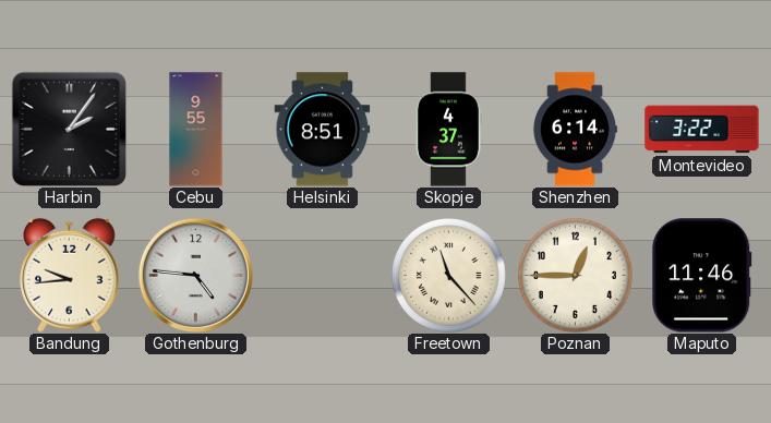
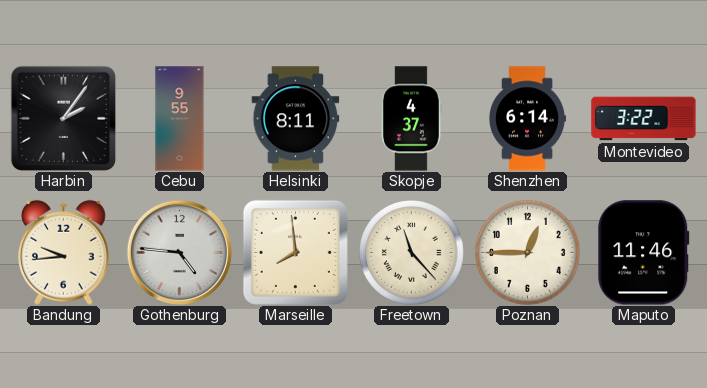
Helsinki: 8:51 -> 8:11
Marseille: none -> 7:59
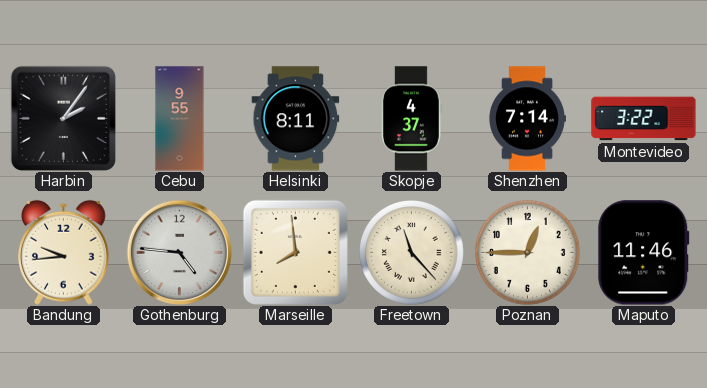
Shenzhen: 6:14 -> 7:14
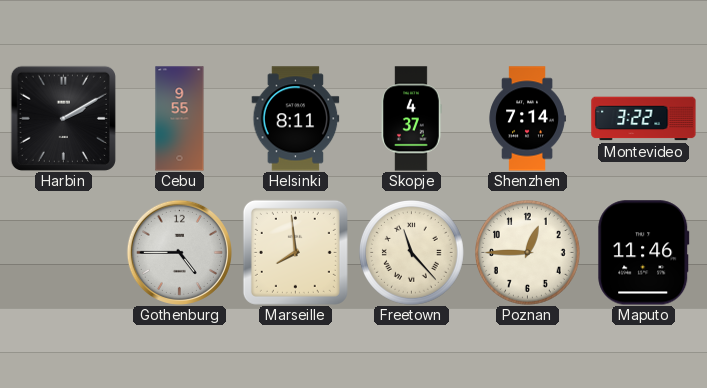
Harbin: 2:06 -> 2:10
Bandung: 9:44 -> none
Gothenburg: 4:46 -> 4:45
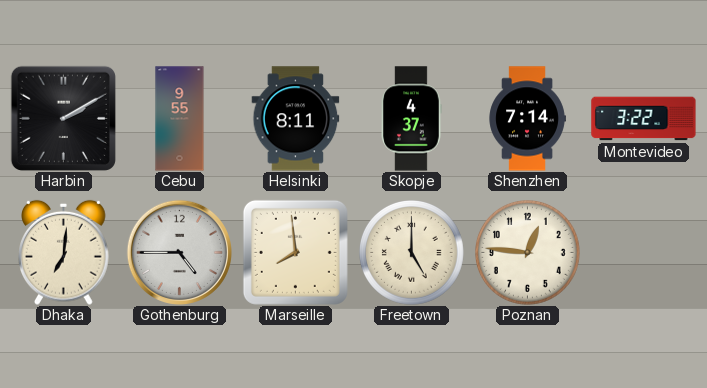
Dhaka: none -> 7:01
Freetown: 11:23 -> 5:00
Poznan: 12:45 -> 12:46
Maputo: 11:46 -> none
